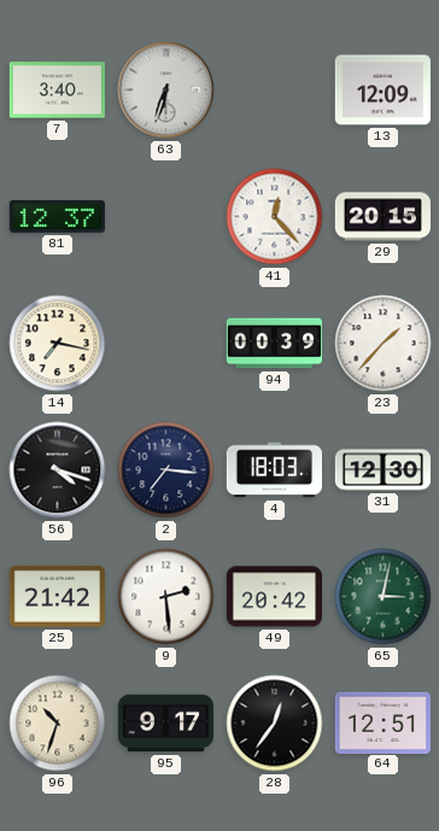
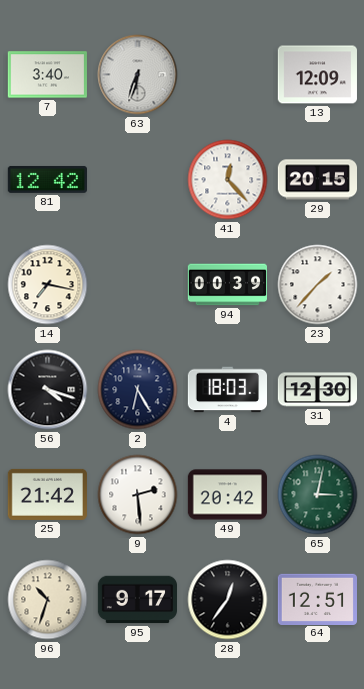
81: 12:37 -> 12:42
2: 7:16 -> 6:25
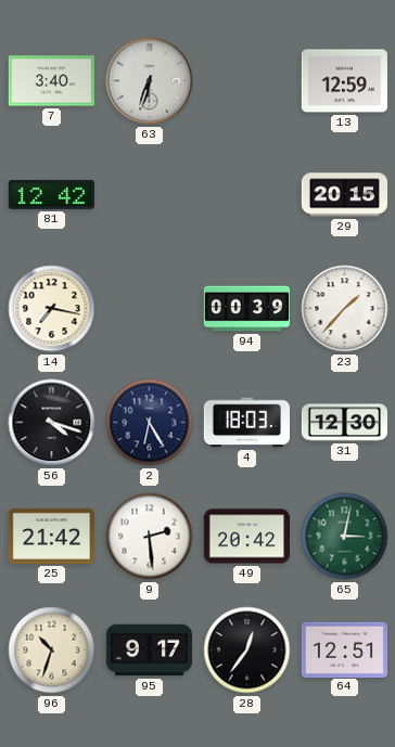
13: 12:09 -> 12:59
41: 12:23 -> none
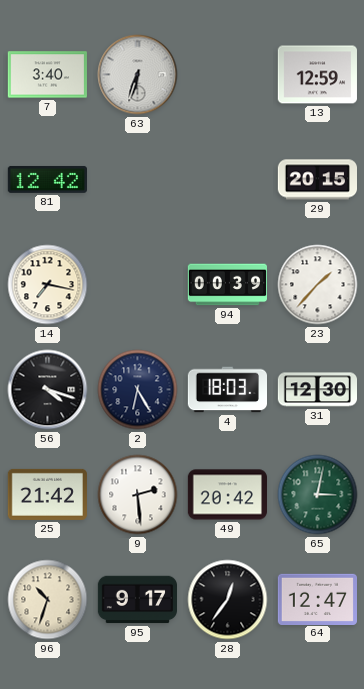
64: 12:51 -> 12:47
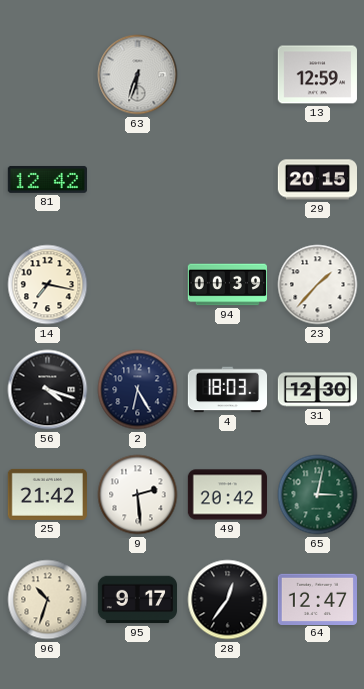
7: 3:40 -> none
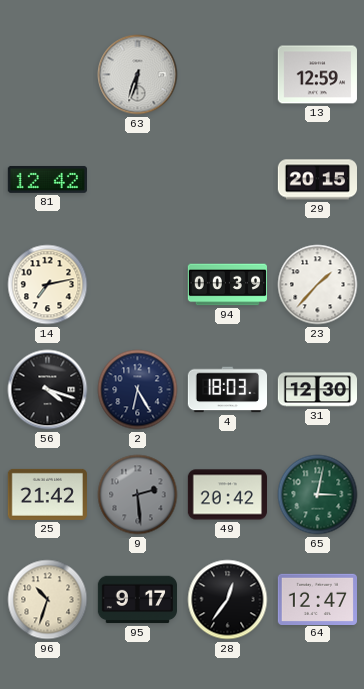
14: 7:17 -> 7:13
9 dial: white -> grey
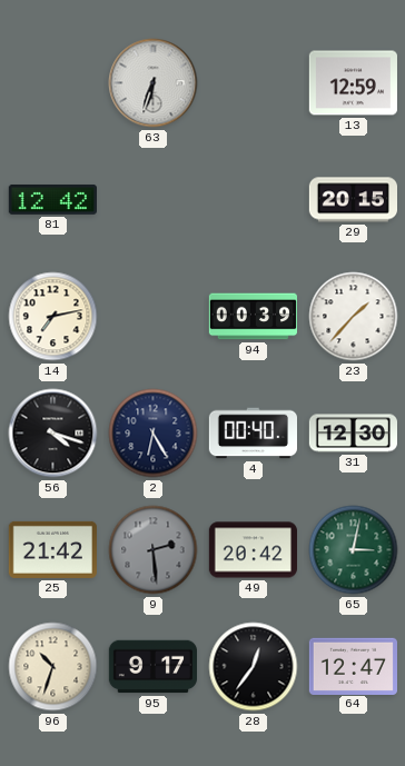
4: 18:03 -> 00:40
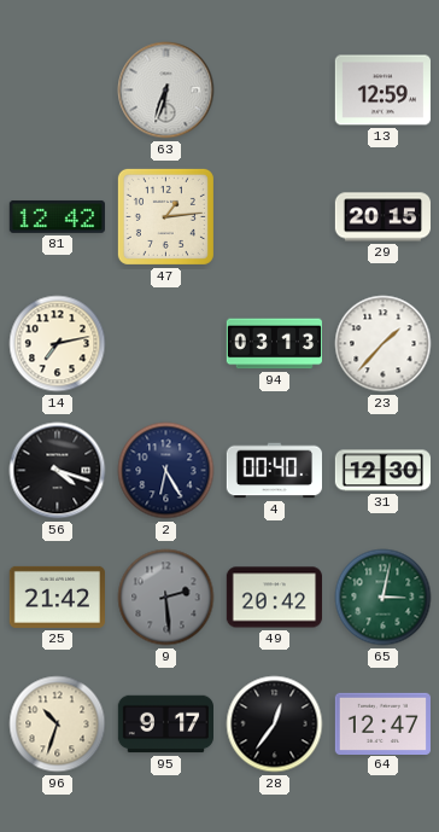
47: none -> 1:14
94: 00:39 -> 03:13
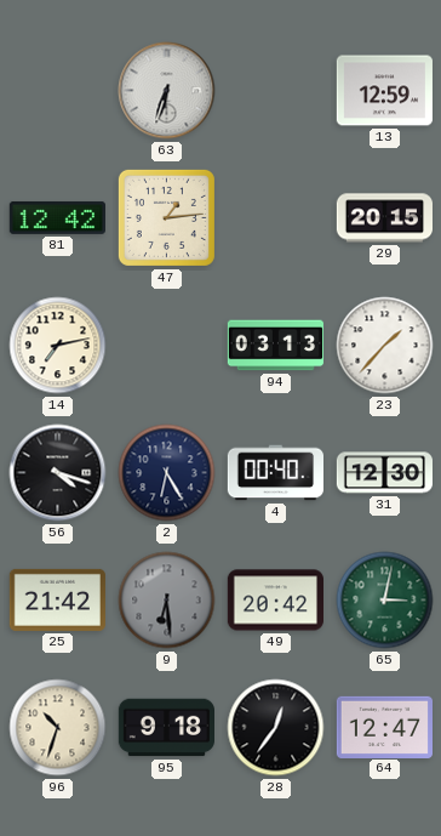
9: 2:29 -> 6:29
95: 9:17 -> 9:18
